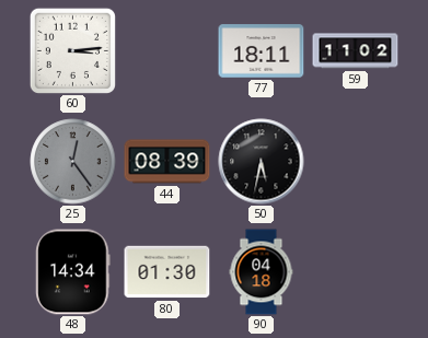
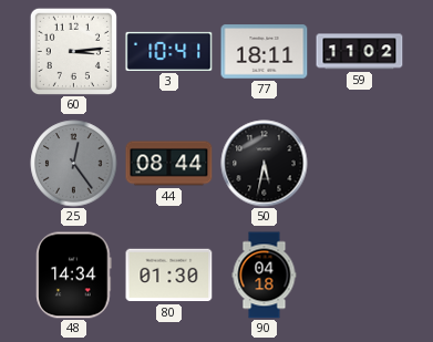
3: none -> 10:41
44: 08:39 -> 08:44
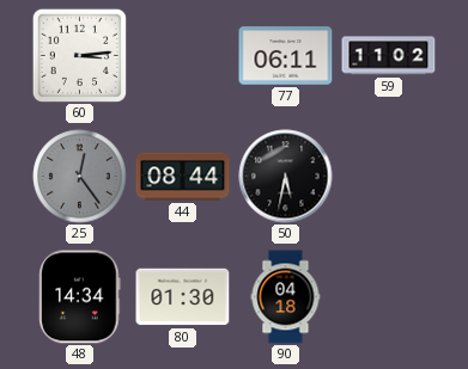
3: 10:41 -> none
77: 18:11 -> 06:11
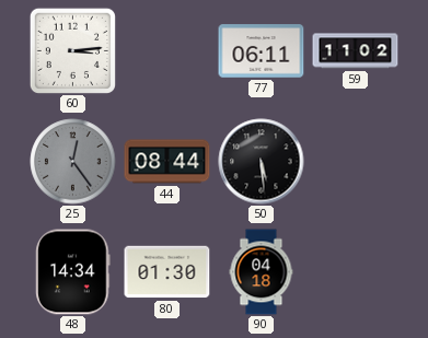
50: 5:32 -> 5:29
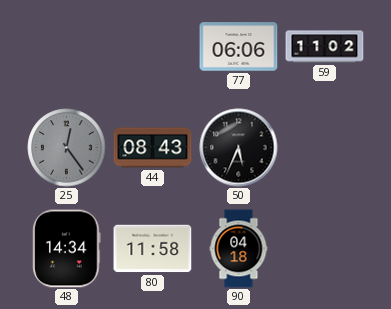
60: 3:14 -> none
77: 06:11 -> 06:06
44: 08:44 -> 08:43
50: 5:29 -> 5:34
80: 01:30 -> 11:58
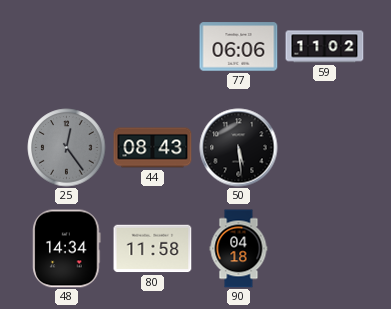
50: 5:34 -> 5:29
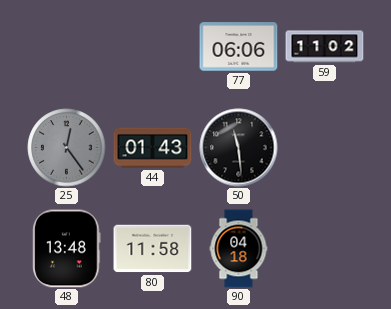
44: 08:43 -> 01:43
50: 5:29 -> 11:29
48: 14:34 -> 13:48
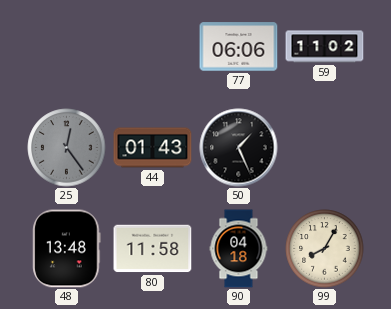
50: 11:29 -> 1:26
99: none -> 8:05
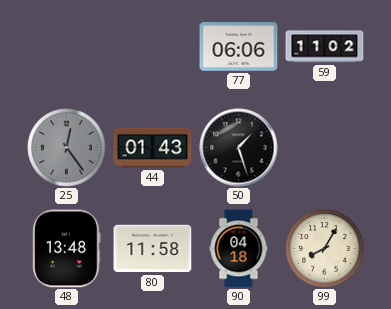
50: 1:26 -> 1:27
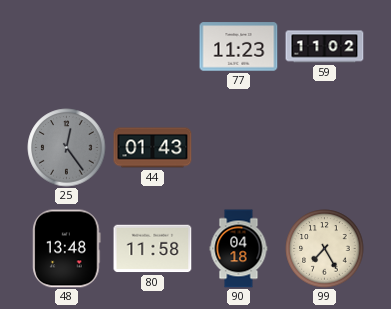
77: 06:06 -> 11:23
50: 1:27 -> none
99: 8:05 -> 7:25
